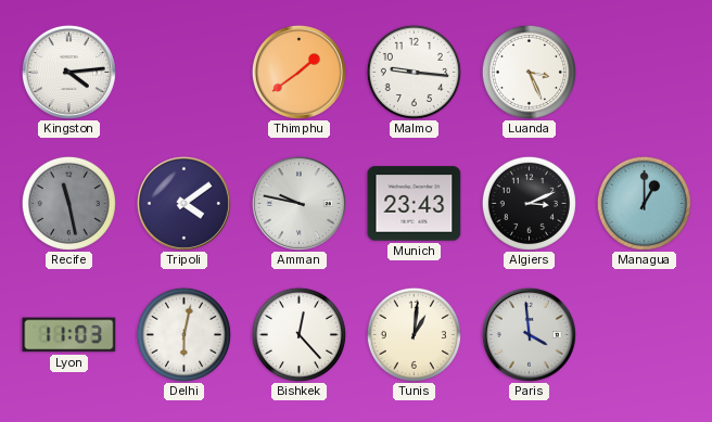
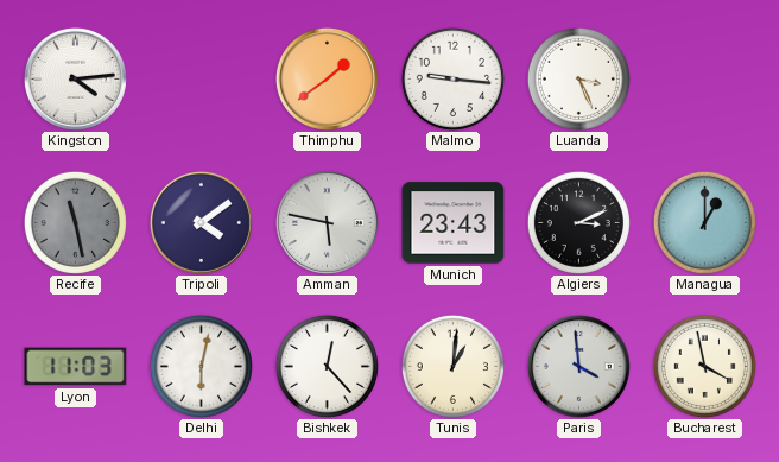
Amman: 9:47 -> 5:47
Bucharest: none -> 3:58
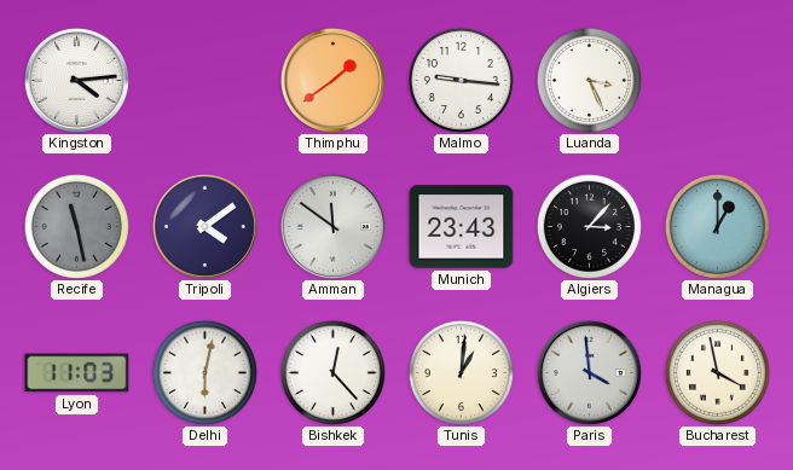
Amman: 5:47 -> 11:51
Algiers: 3:11 -> 3:07
